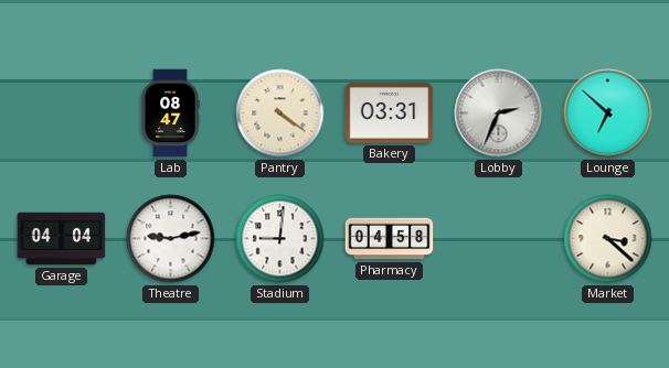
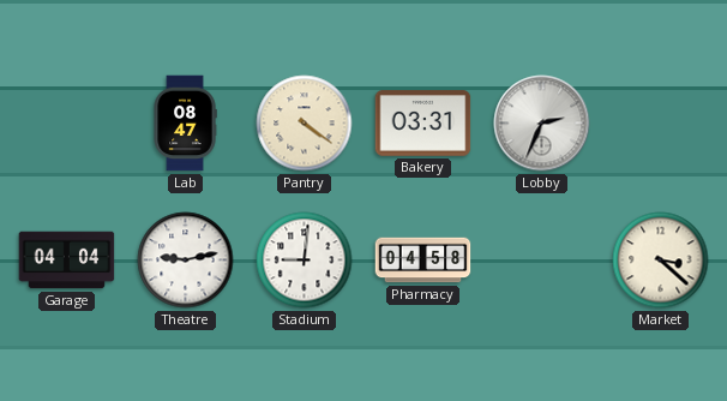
Lounge: 6:52 -> none
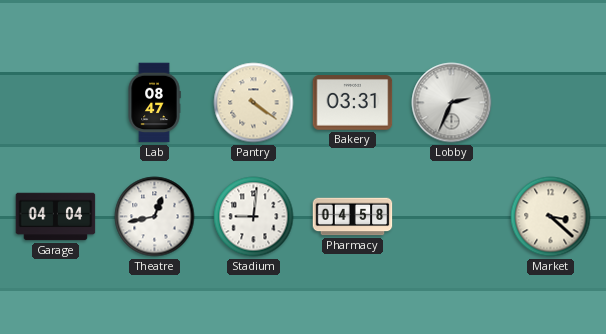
Theatre: 9:13 -> 12:43
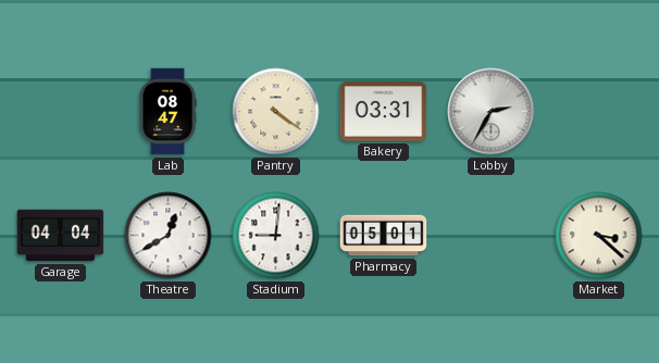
Lobby: 2:34 -> 2:35
Theatre: 12:43 -> 12:40
Pharmacy: 04:58 -> 05:01
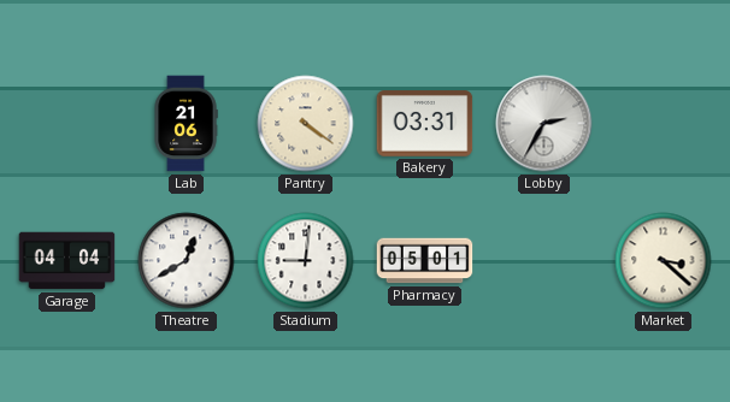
Lab: 08:47 -> 21:06
